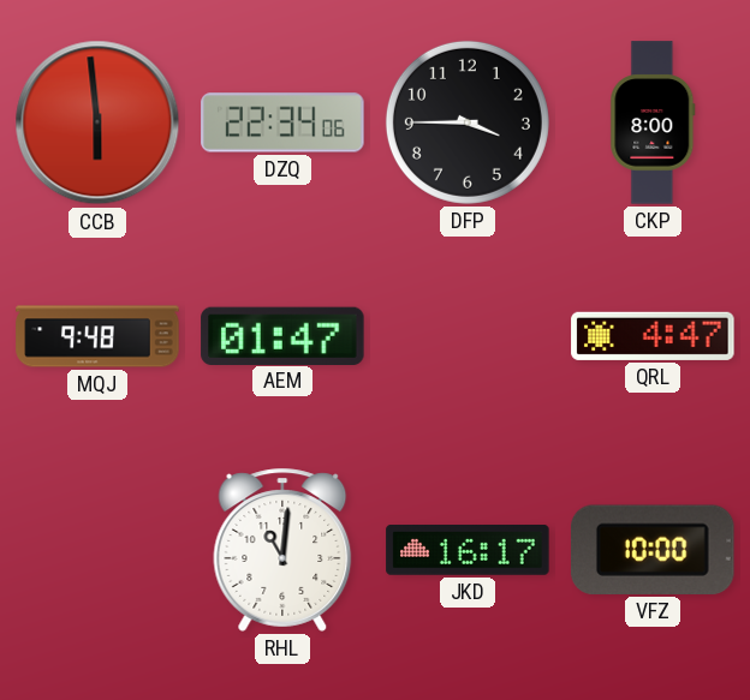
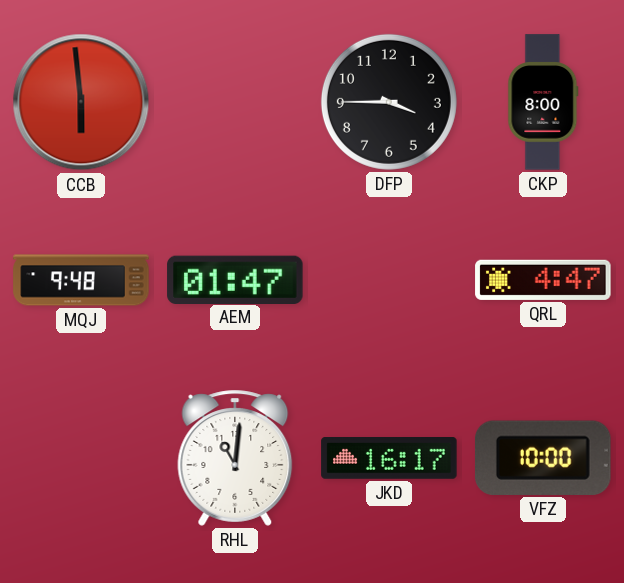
DZQ: 22:34 -> none
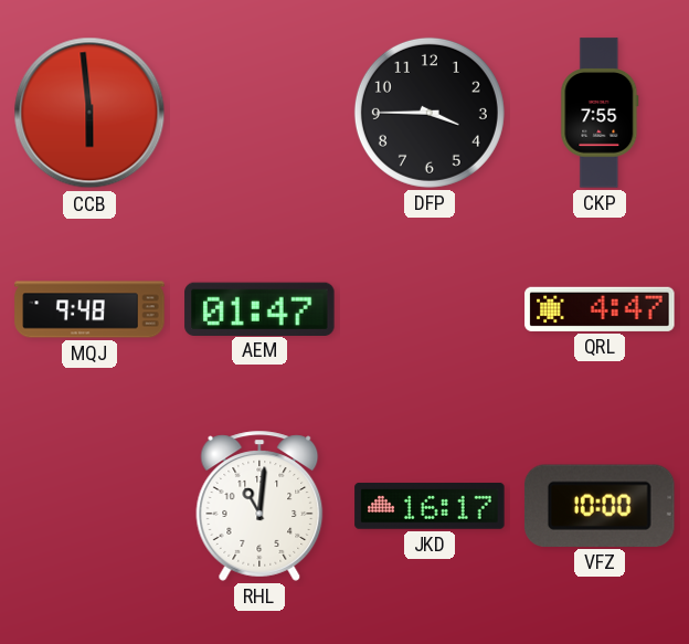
CKP: 8:00 -> 7:55
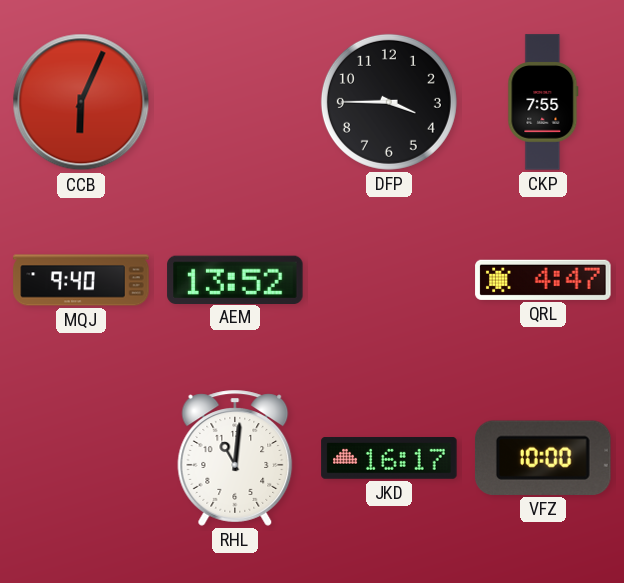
CCB: 5:59 -> 6:04
MQJ: 9:48 -> 9:40
AEM: 01:47 -> 13:52
